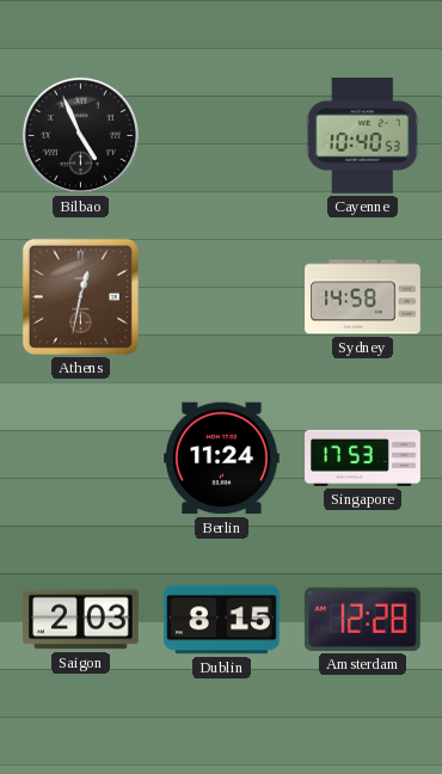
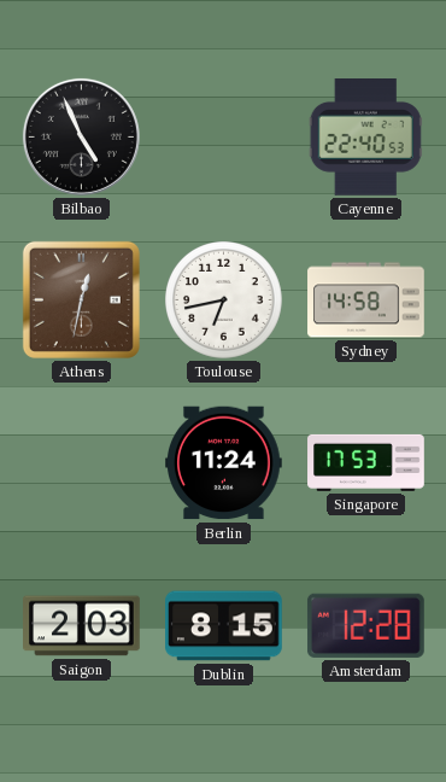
Cayenne: 10:40 -> 22:40
Toulouse: none -> 6:43
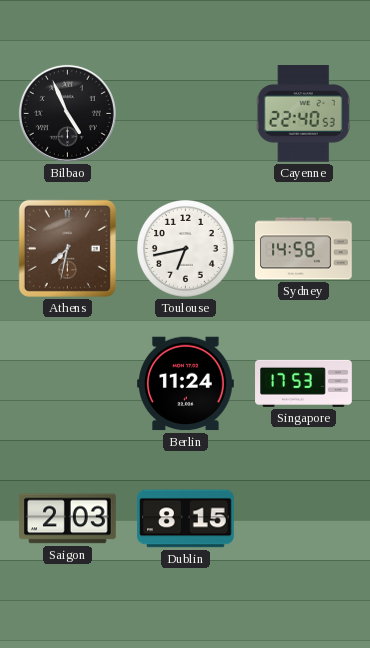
Athens: 12:32 -> 7:32
Amsterdam: 12:28 -> none
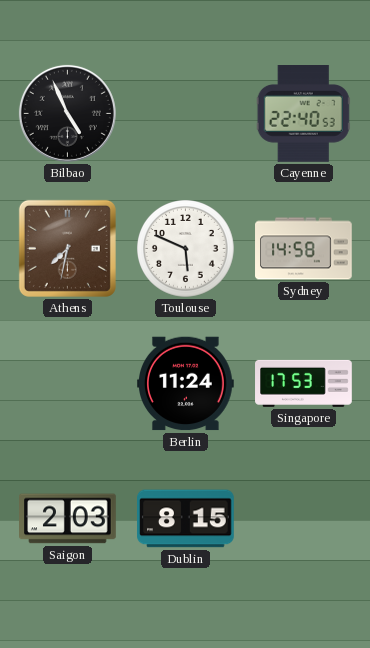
Toulouse: 6:43 -> 5:49
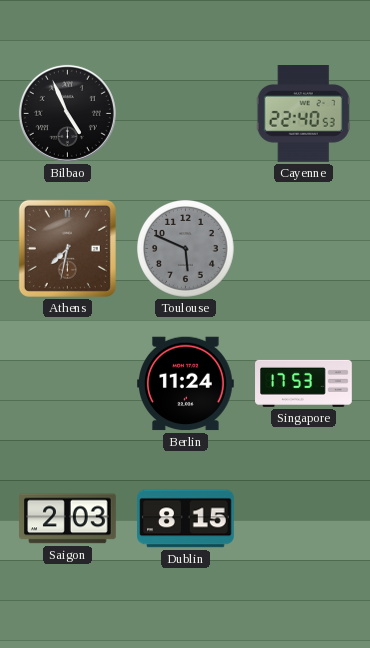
Toulouse dial: white -> grey
Sydney: 14:58 -> none
